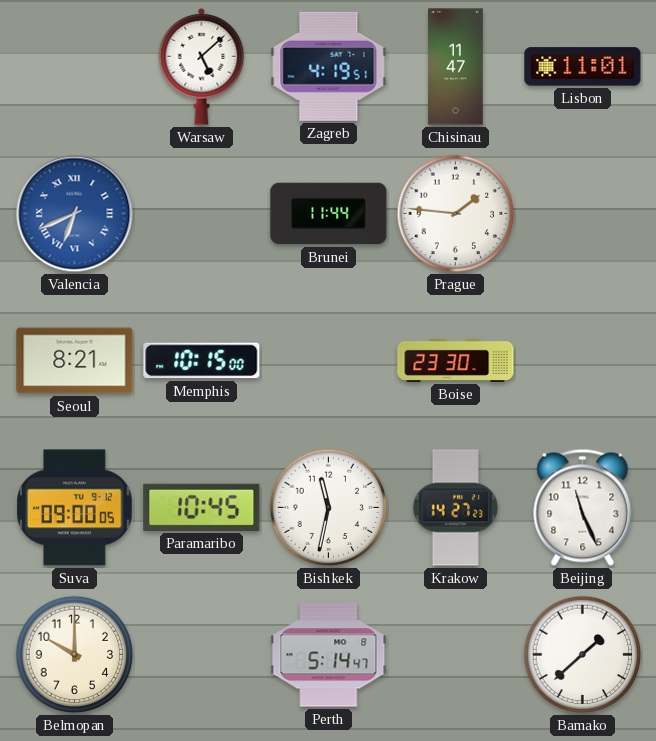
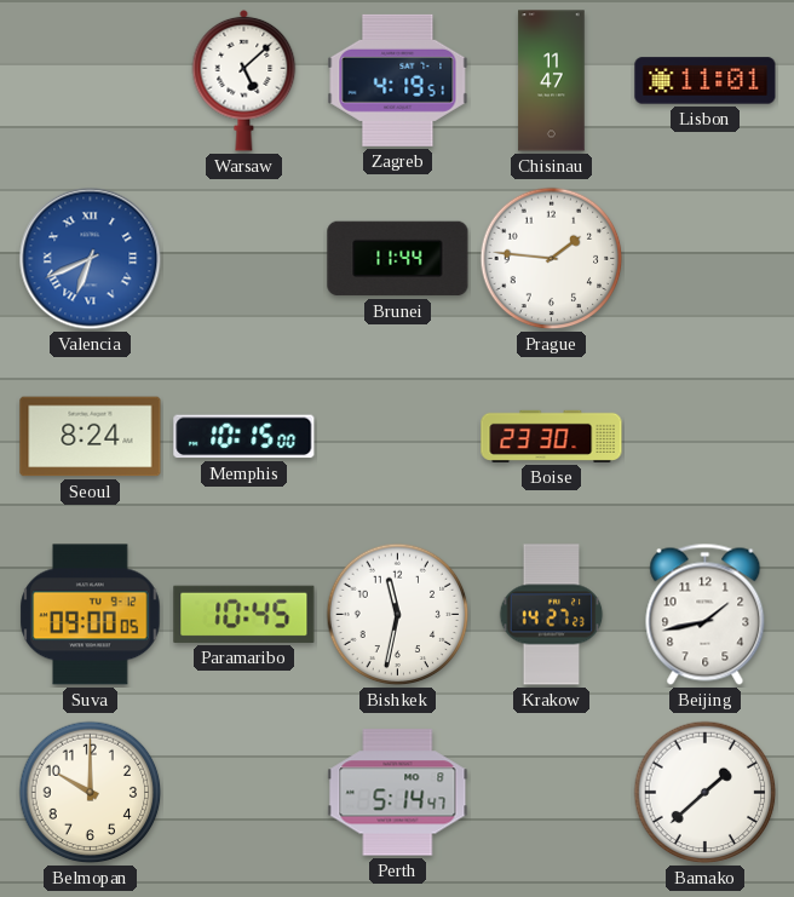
Seoul: 8:21 -> 8:24
Beijing: 11:26 -> 1:43
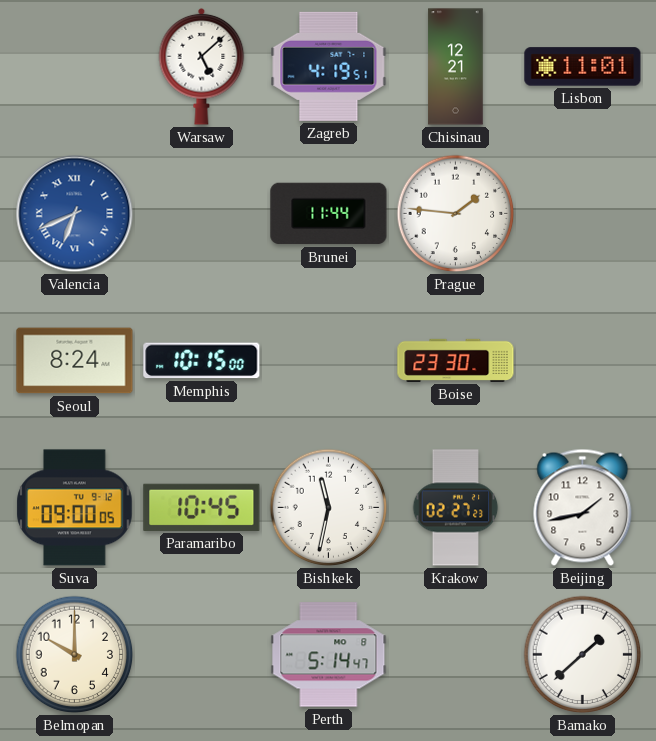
Chisinau: 11:47 -> 12:21
Krakow: 14:27 -> 02:27
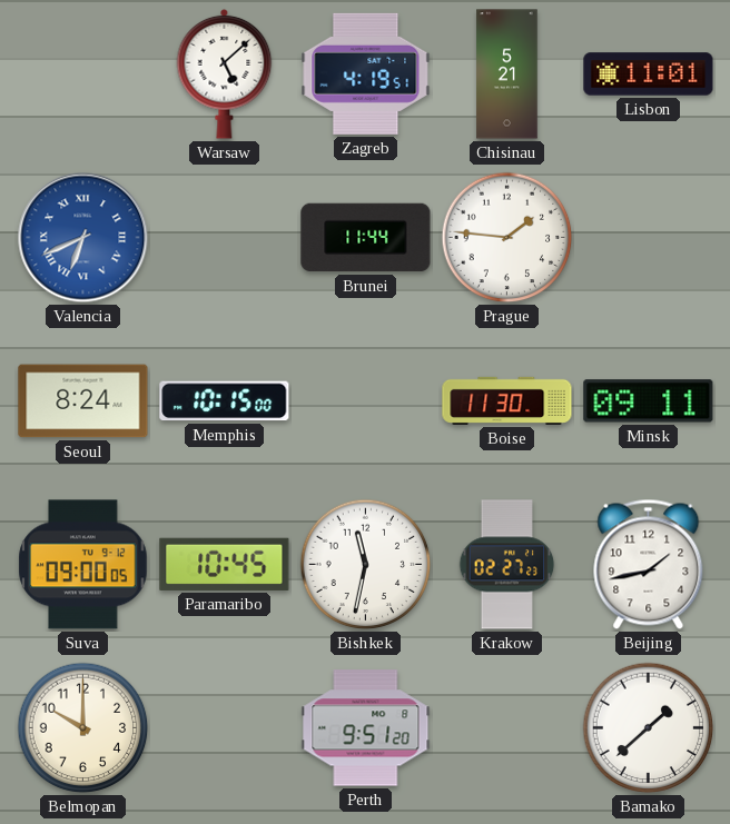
Chisinau: 12:21 -> 5:21
Boise: 23:30 -> 11:30
Minsk: none -> 09:11
Perth: 5:14 -> 9:51
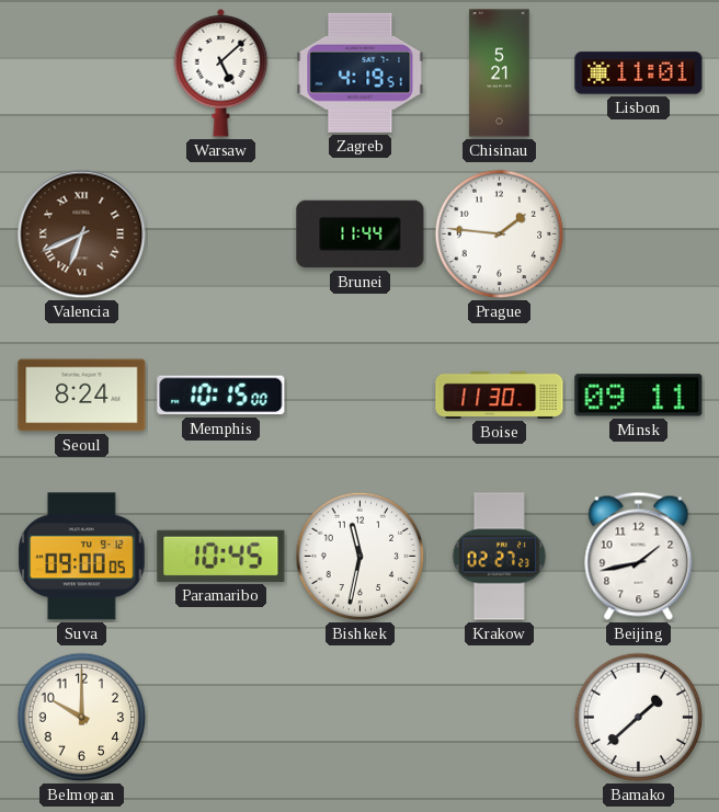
Valencia dial: blue -> brown
Perth: 9:51 -> none
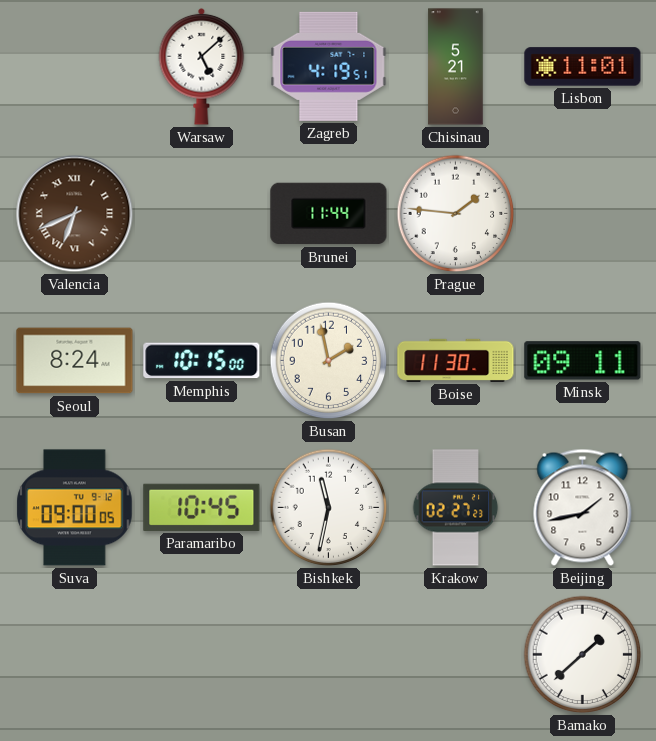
Busan: none -> 1:58
Belmopan: 10:00 -> none
